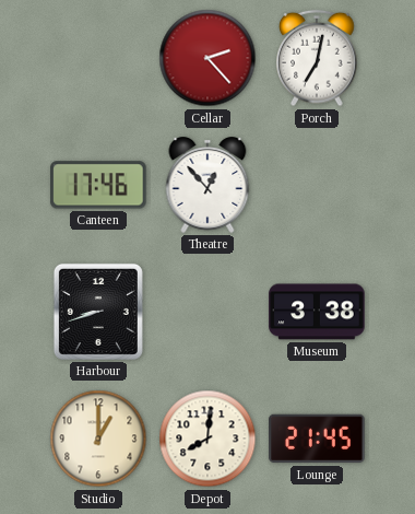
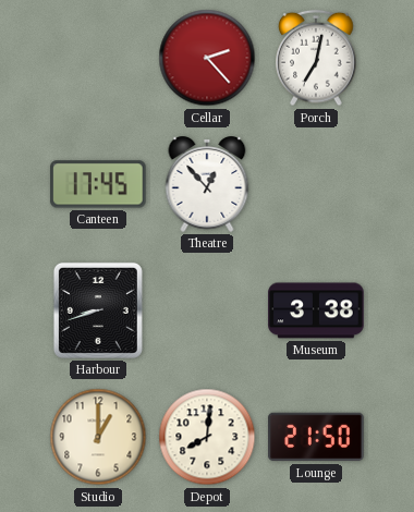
Canteen: 17:46 -> 17:45
Lounge: 21:45 -> 21:50
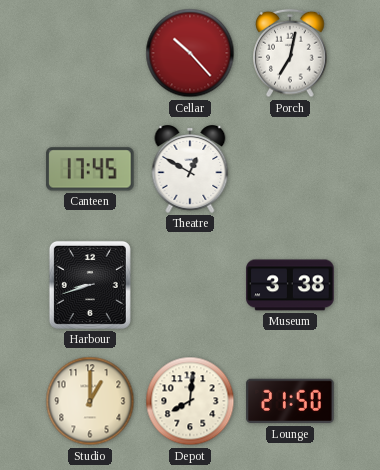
Cellar: 2:23 -> 10:23
Theatre: 12:53 -> 12:50
